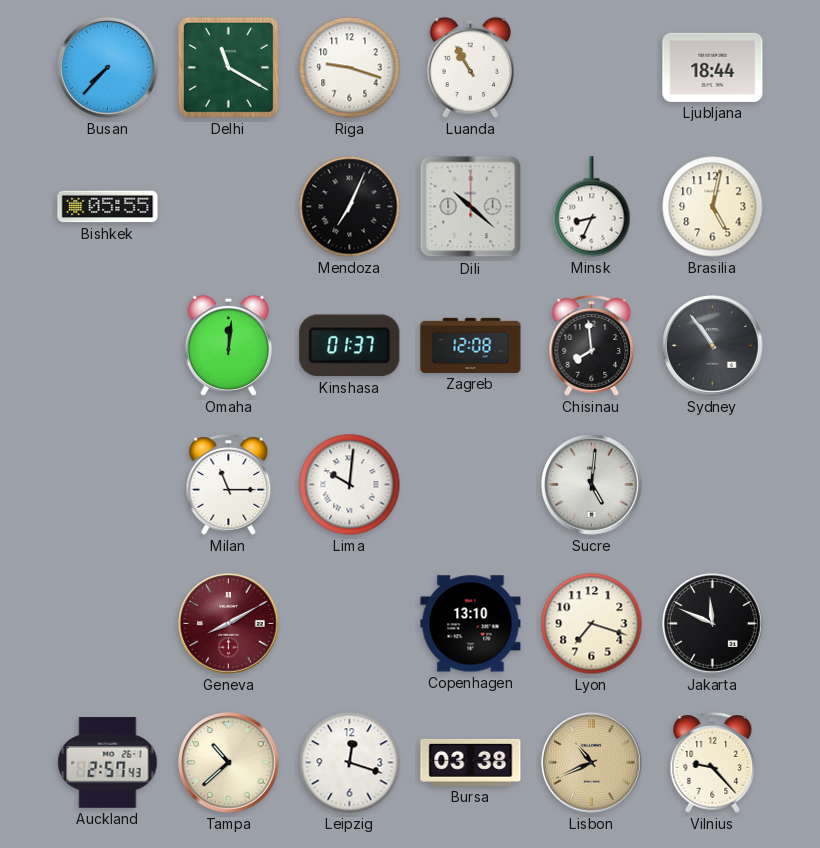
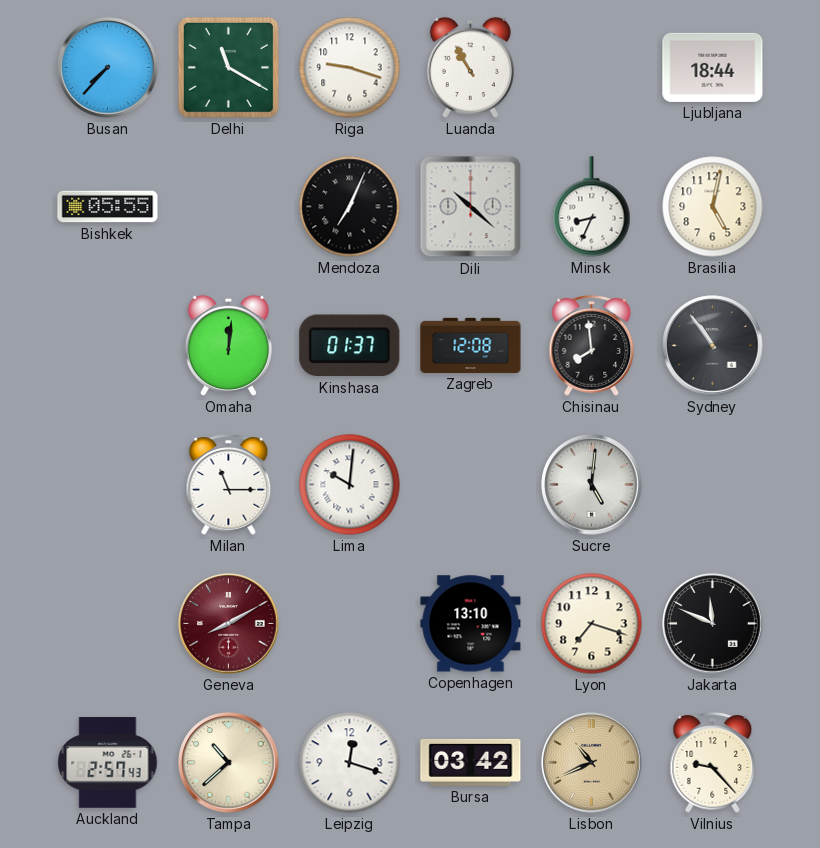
Bursa: 03:38 -> 03:42
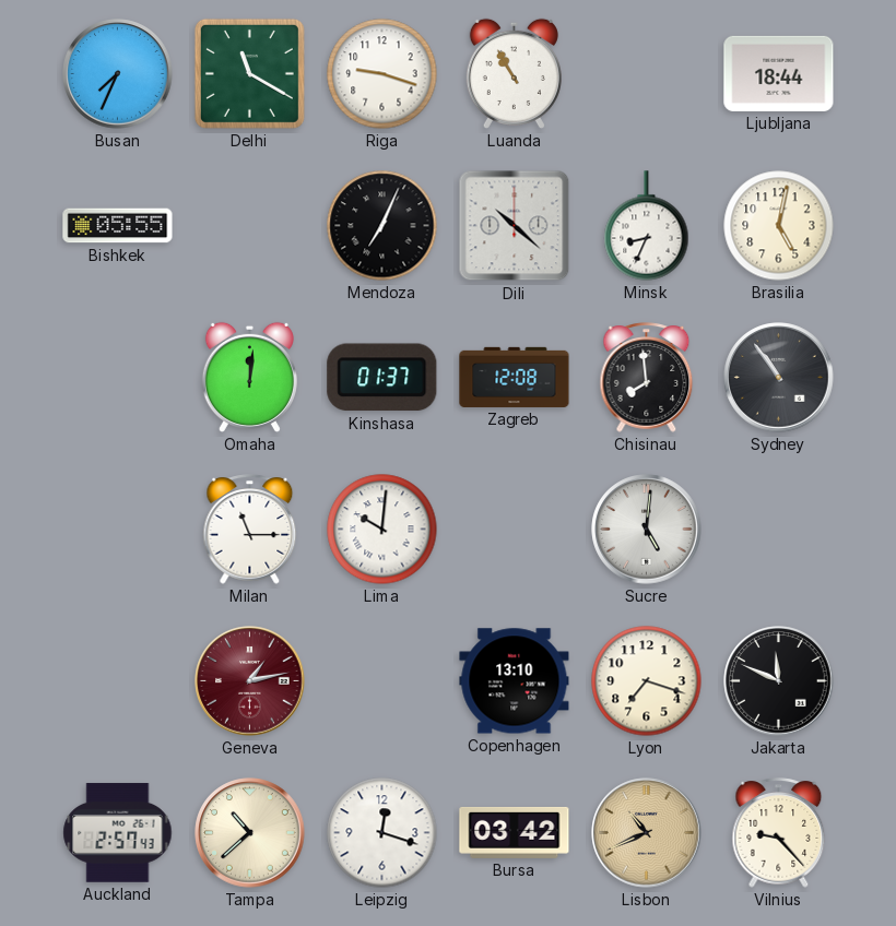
Busan: 7:37 -> 7:34
Geneva: 8:10 -> 1:13
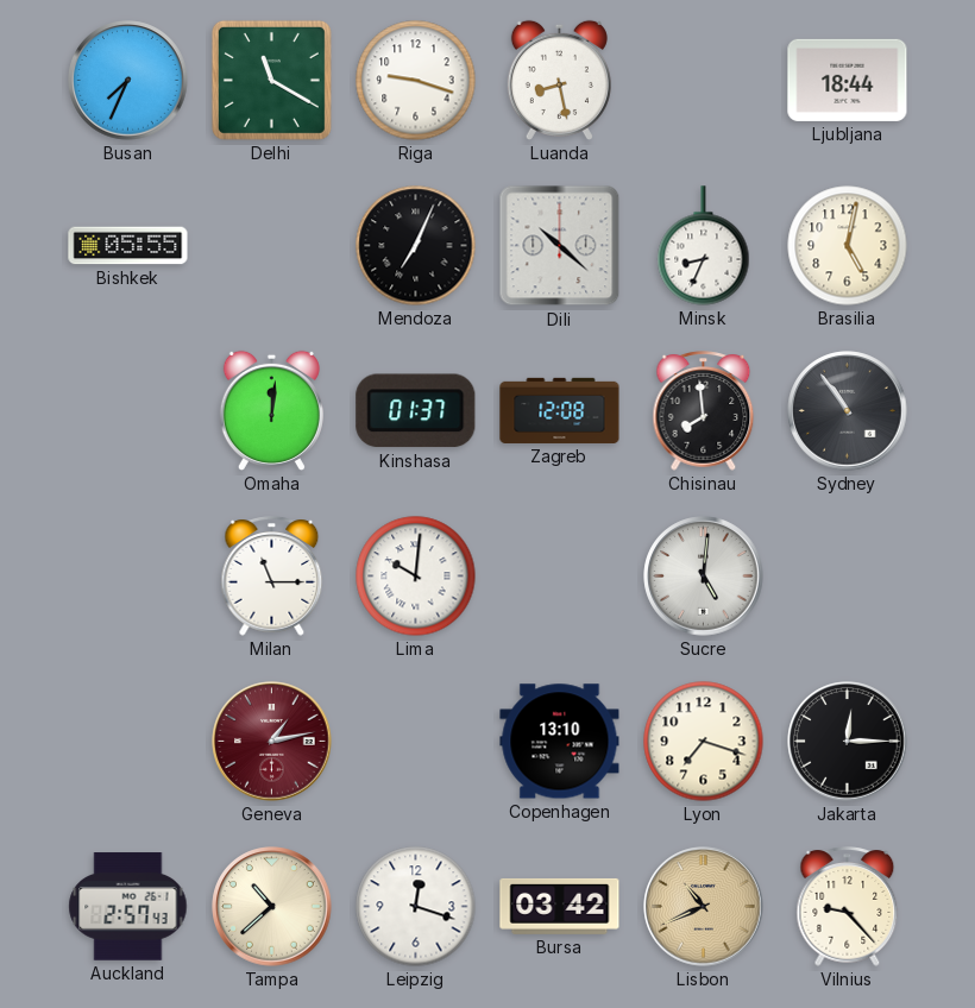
Luanda: 10:55 -> 8:28
Jakarta: 11:49 -> 12:15
